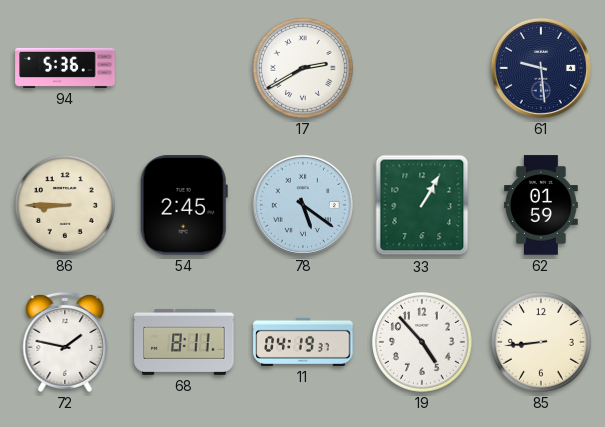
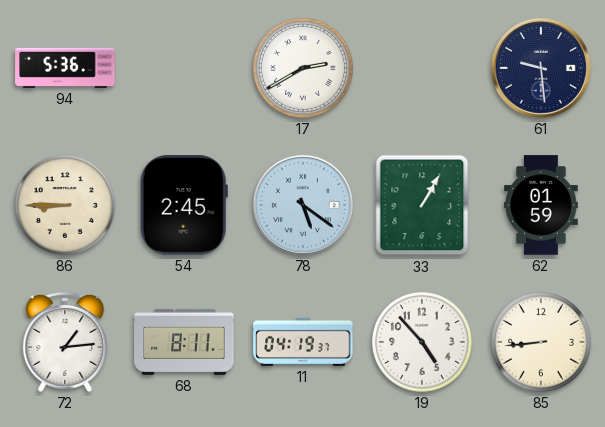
72: 1:47 -> 1:14
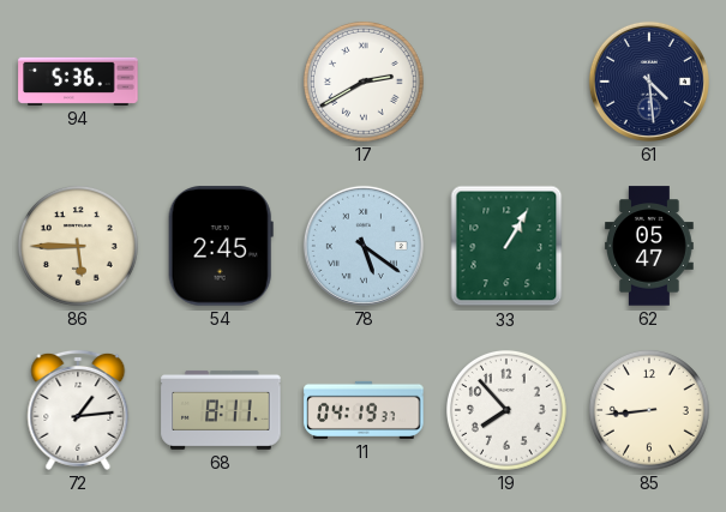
61: 9:29 -> 4:29
86: 8:45 -> 5:45
62: 01:59 -> 05:47
19: 4:53 -> 7:53
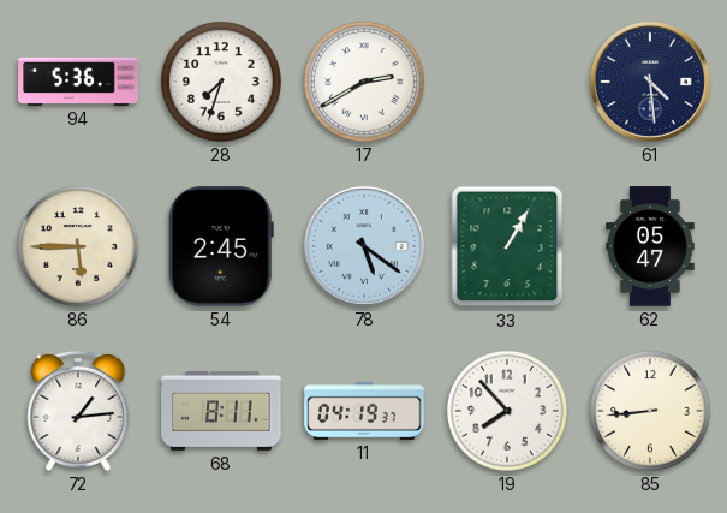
28: none -> 7:33
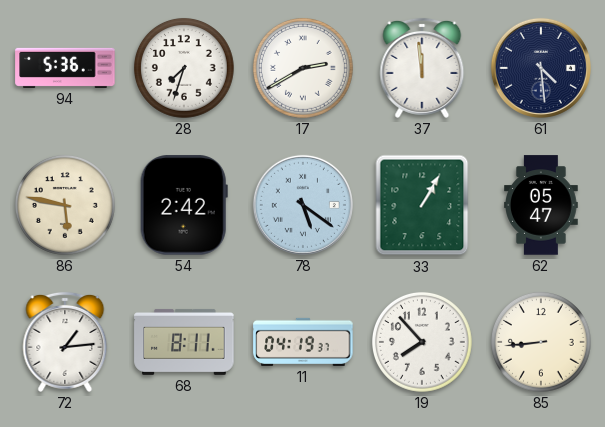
37: none -> 11:59
86: 5:45 -> 5:47
54: 2:45 -> 2:42
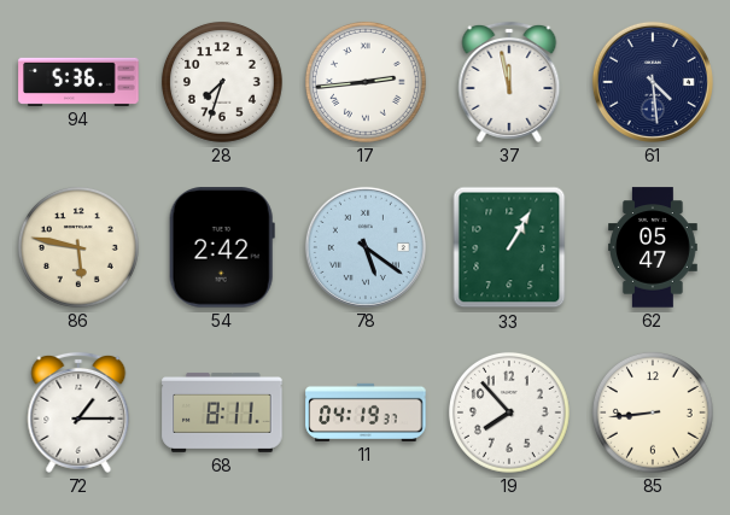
17: 2:40 -> 2:44
37: 11:59 -> 11:58
72: 1:14 -> 1:15
